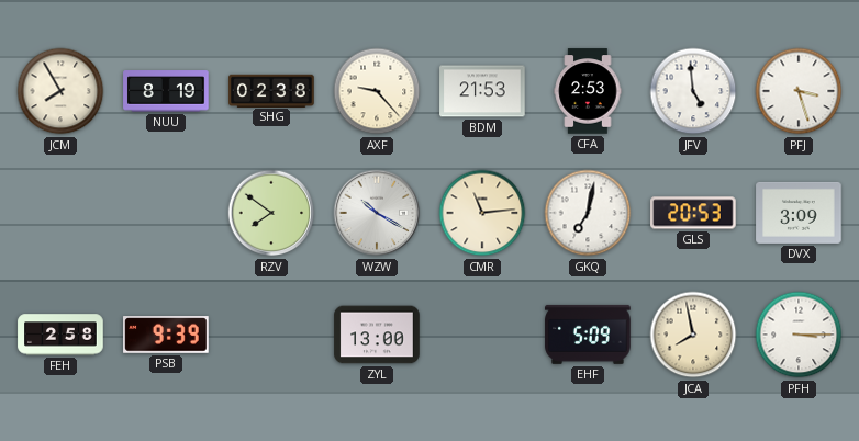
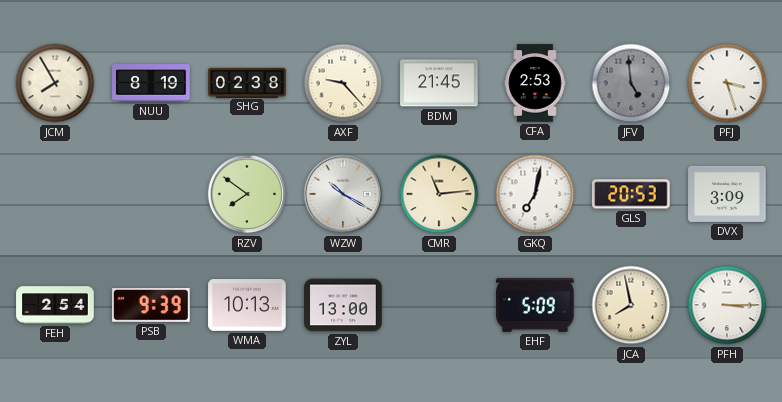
BDM: 21:53 -> 21:45
JFV dial: white -> grey
FEH: 2:58 -> 2:54
WMA: none -> 10:13
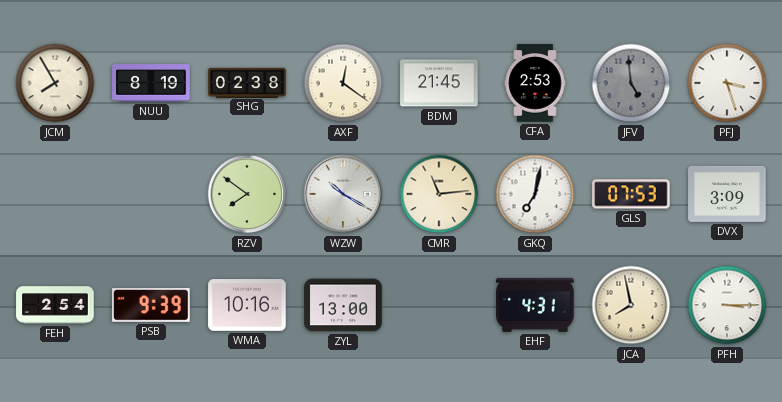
AXF: 9:23 -> 12:21
GLS: 20:53 -> 07:53
WMA: 10:13 -> 10:16
EHF: 5:09 -> 4:31
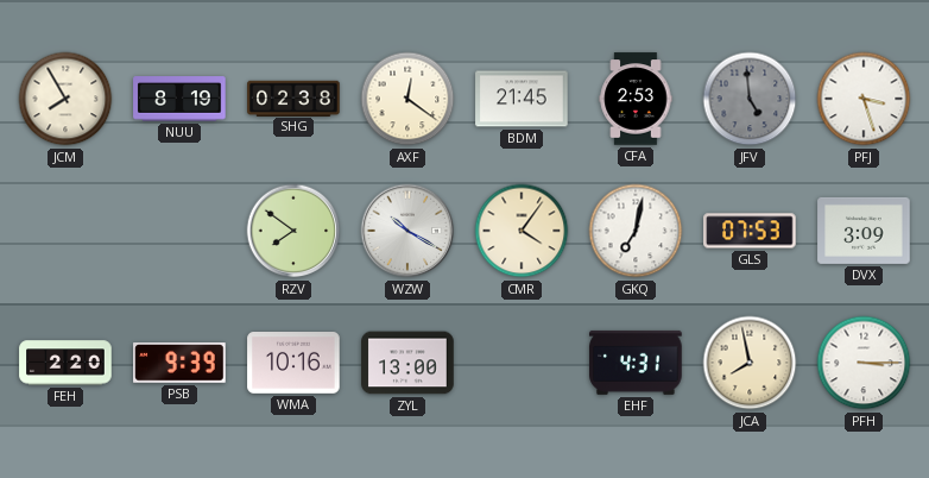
CMR: 11:14 -> 4:06
FEH: 2:54 -> 2:20
